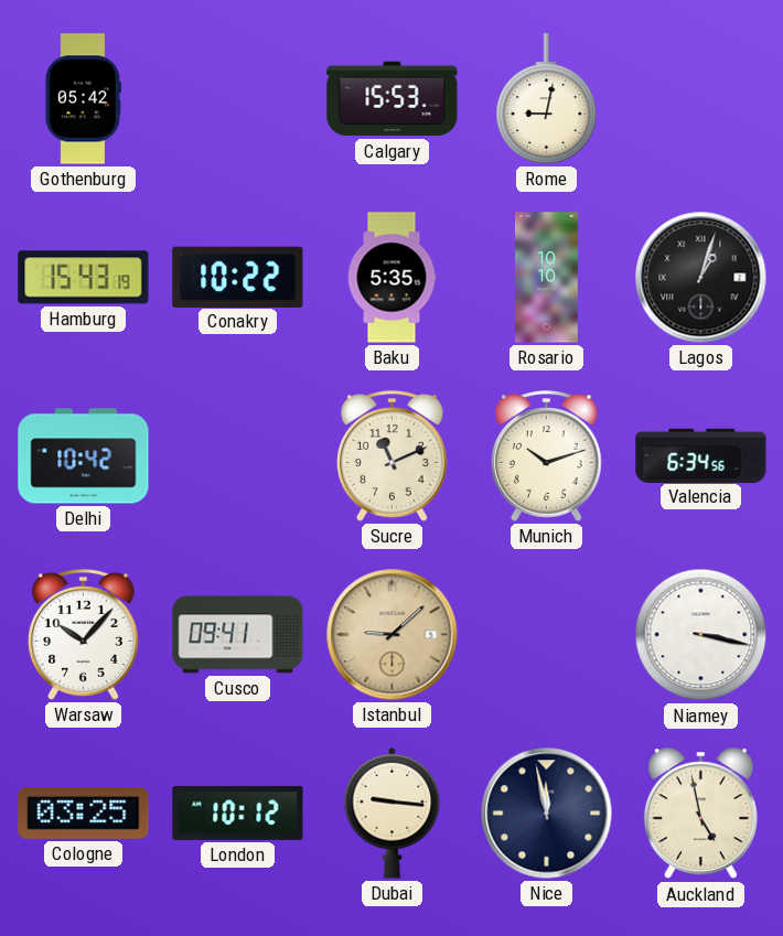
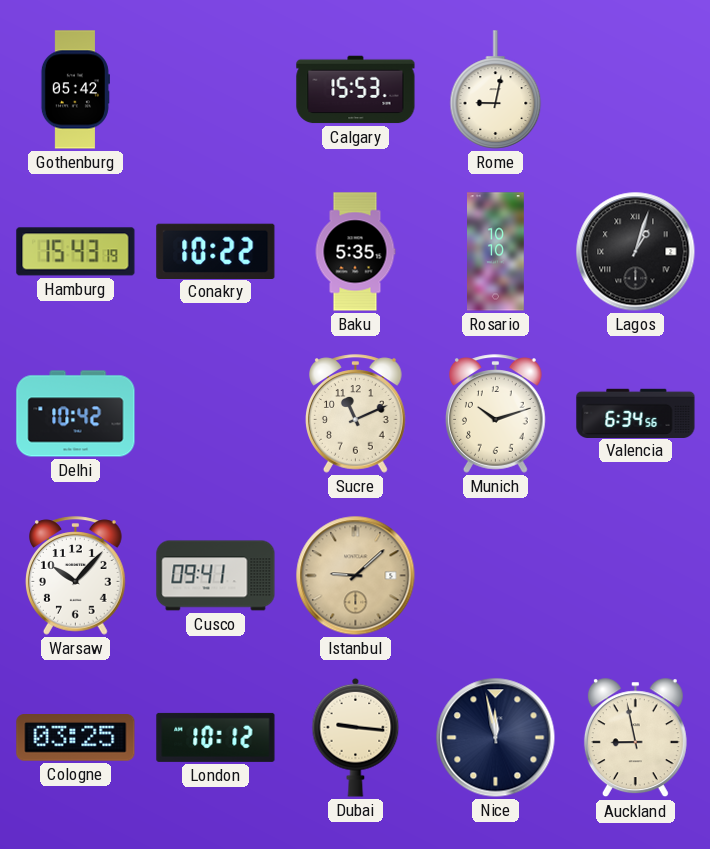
Niamey: 3:17 -> none
Auckland: 4:58 -> 8:58
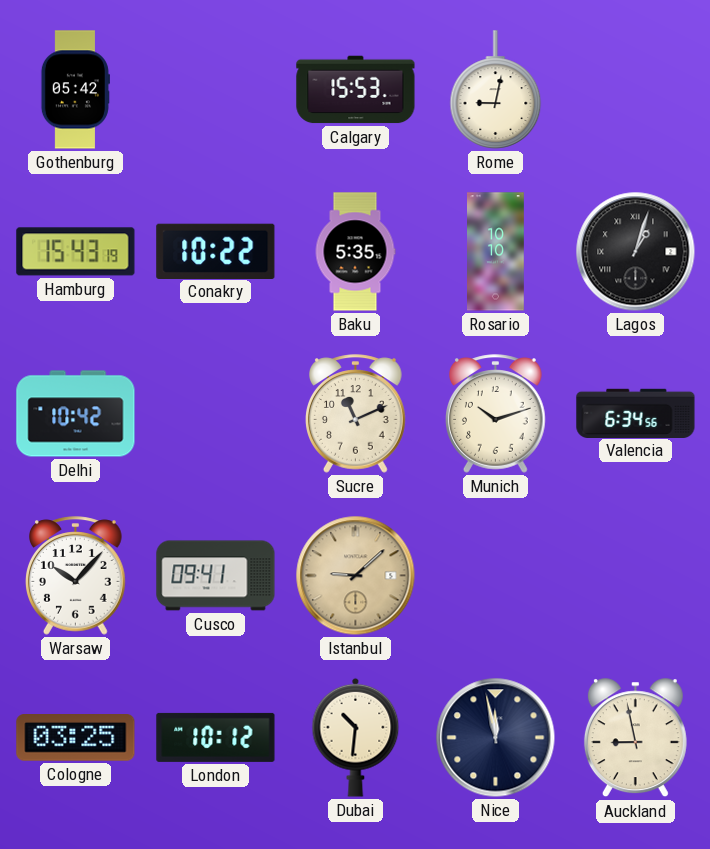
Dubai: 9:16 -> 10:31
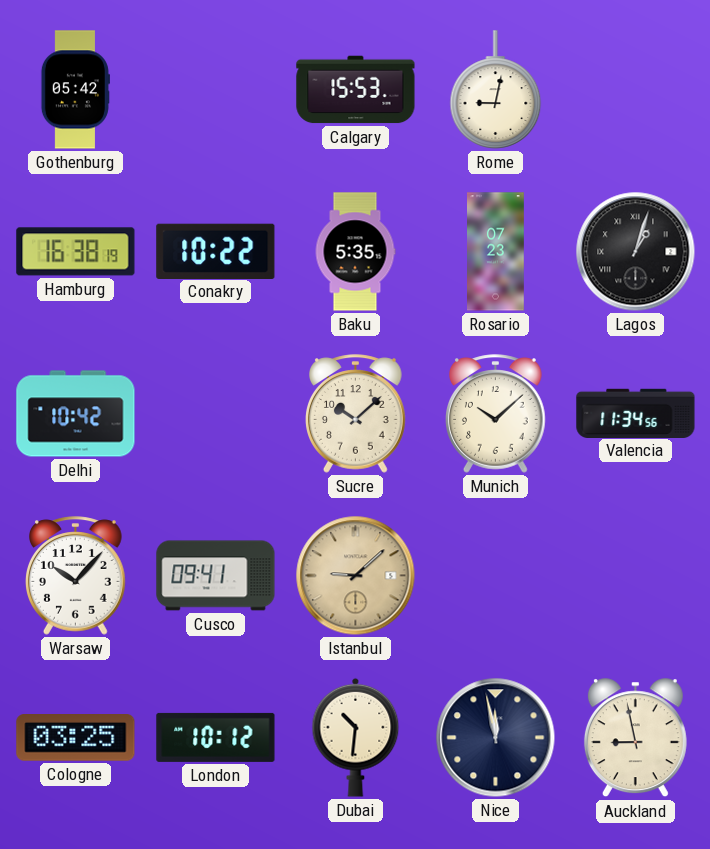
Hamburg: 15:43 -> 16:38
Rosario: 10:10 -> 07:23
Sucre: 11:11 -> 10:08
Munich: 10:12 -> 10:08
Valencia: 6:34 -> 11:34
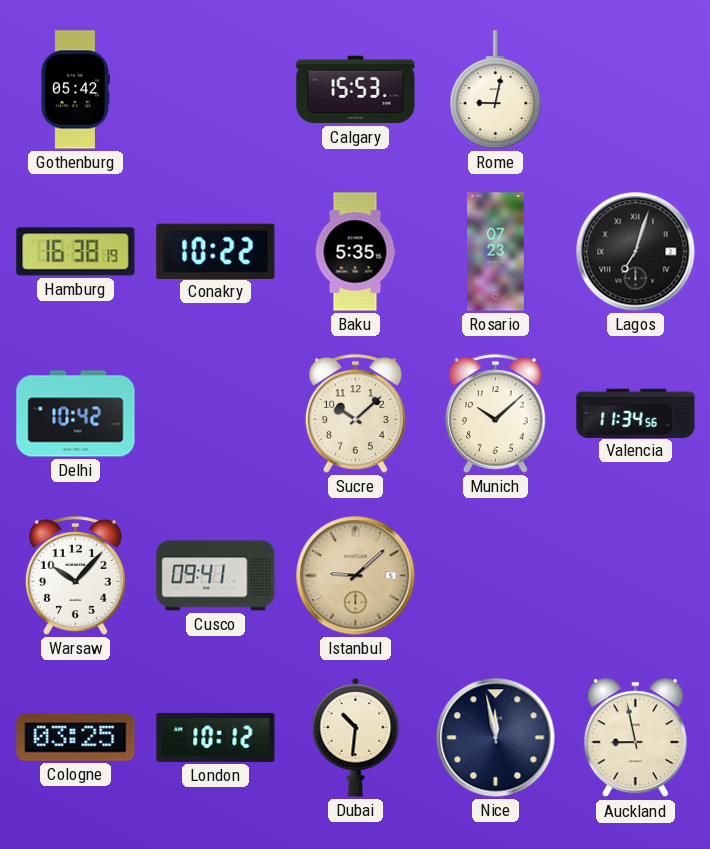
Lagos: 1:03 -> 7:03
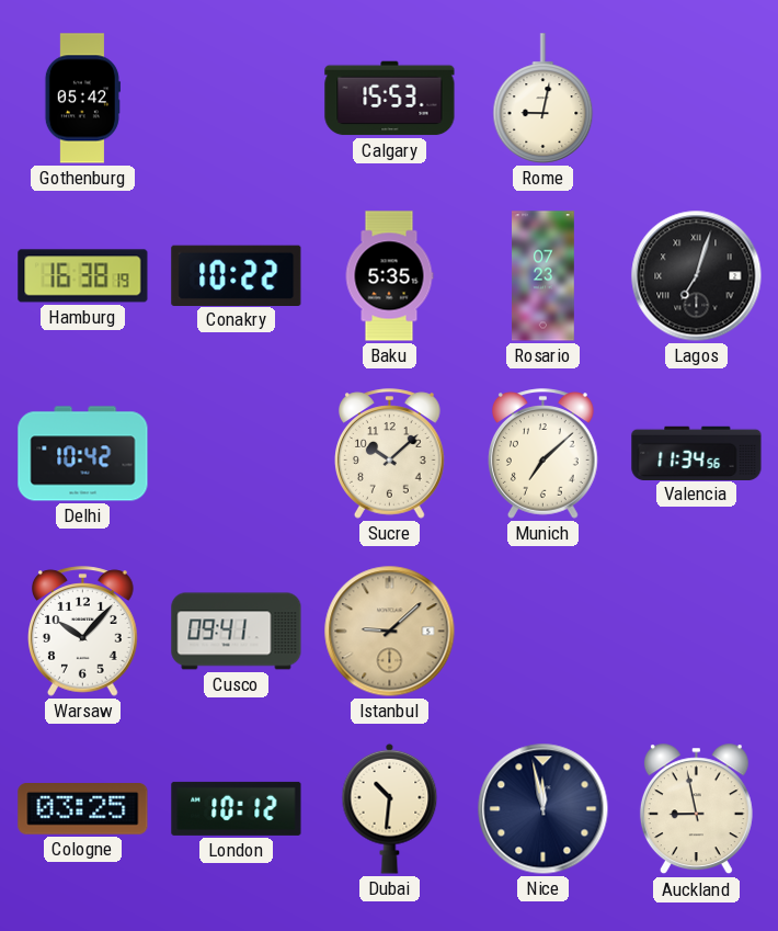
Munich: 10:08 -> 7:08
